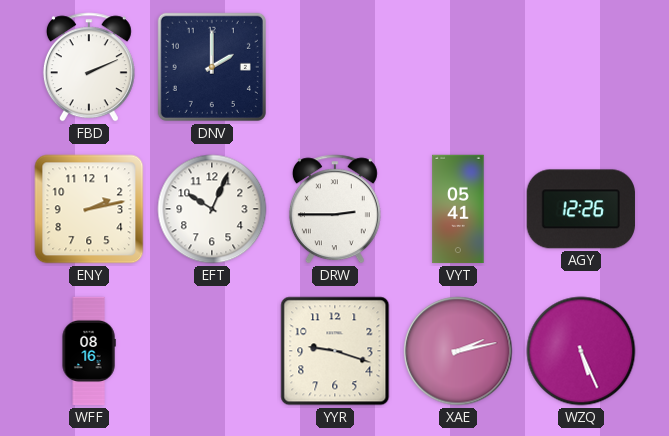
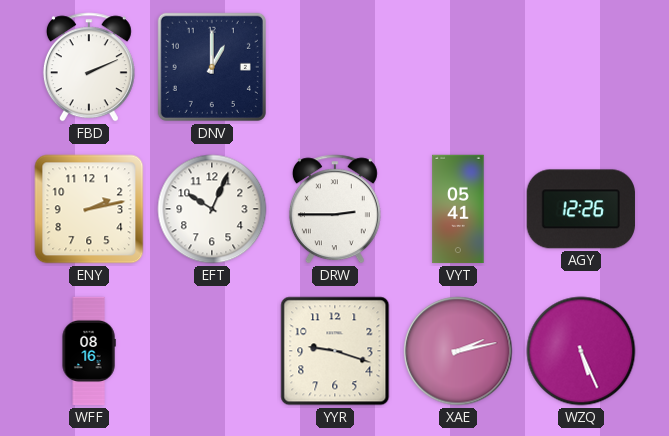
DNV: 2:00 -> 1:00
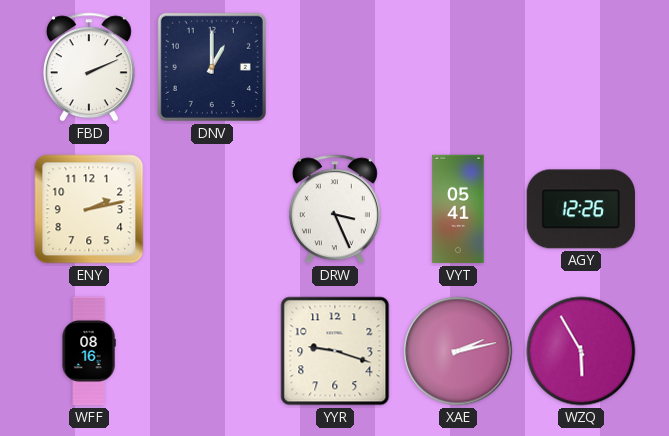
EFT: 10:04 -> none
DRW: 2:45 -> 3:26
WZQ: 5:26 -> 5:55
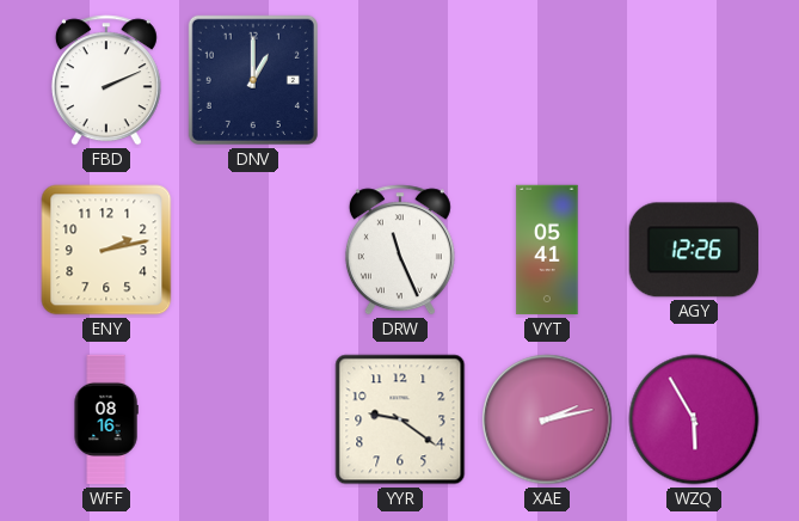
DRW: 3:26 -> 11:26
YYR: 9:18 -> 9:21
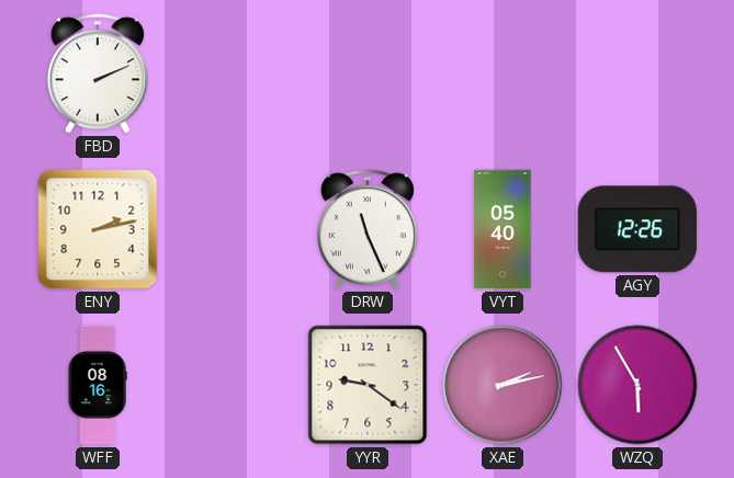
DNV: 1:00 -> none
VYT: 05:41 -> 05:40
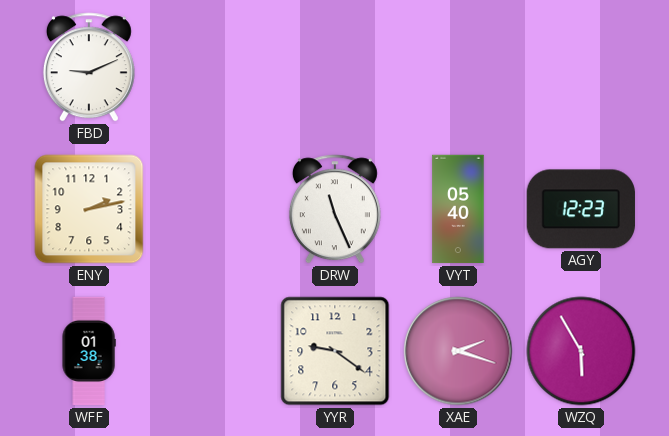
FBD: 2:11 -> 9:11
AGY: 12:26 -> 12:23
WFF: 08:16 -> 01:38
XAE: 2:13 -> 2:18
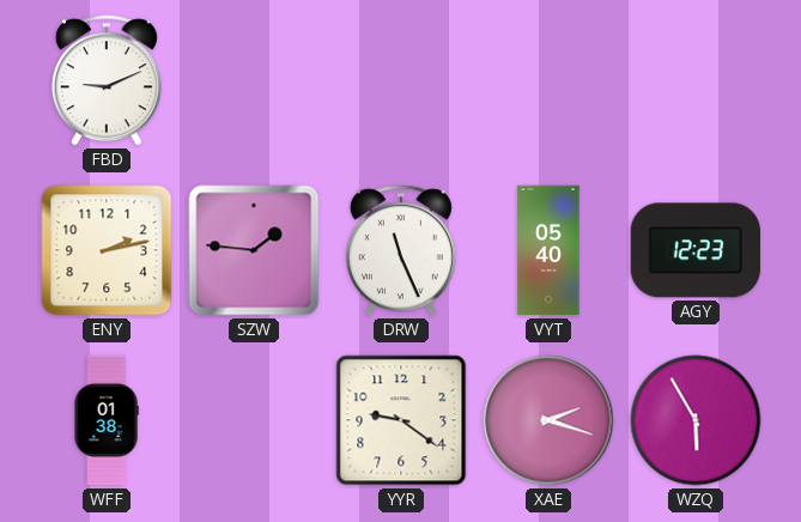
SZW: none -> 1:46
